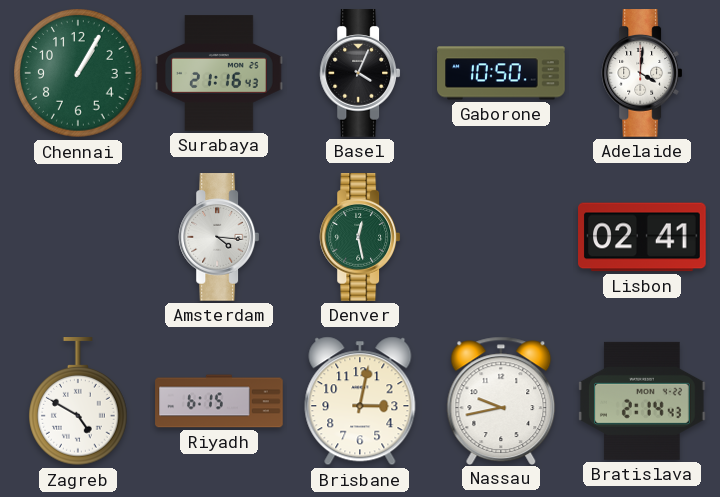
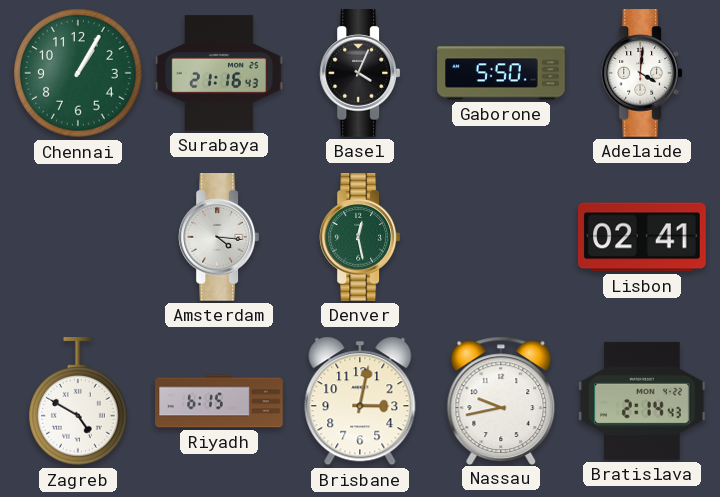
Gaborone: 10:50 -> 5:50
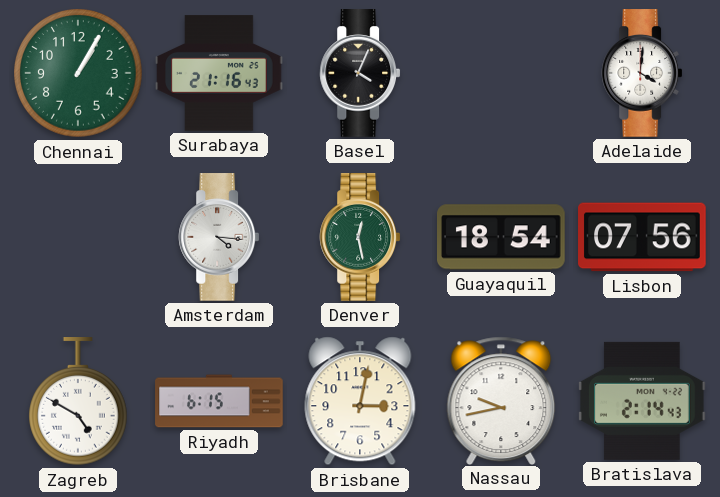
Gaborone: 5:50 -> none
Guayaquil: none -> 18:54
Lisbon: 02:41 -> 07:56
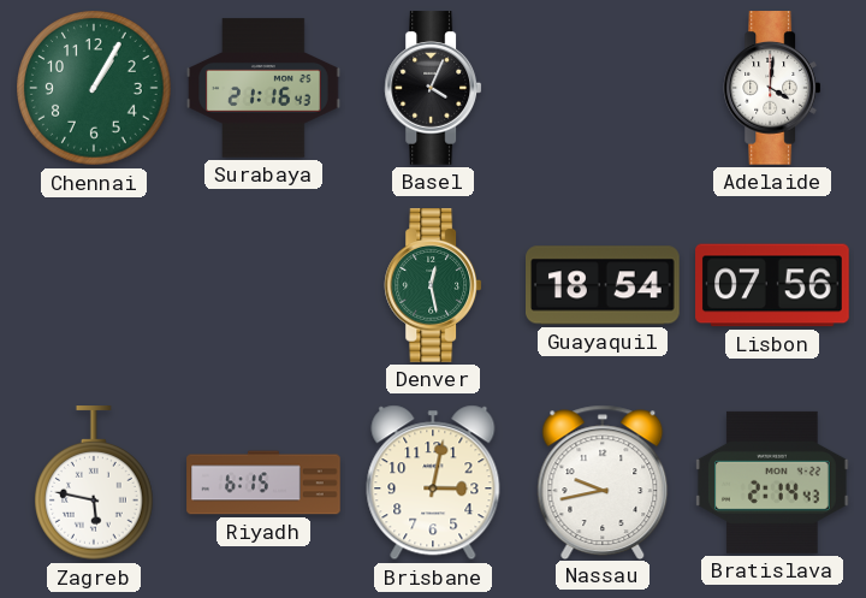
Amsterdam: 4:16 -> none
Zagreb: 4:50 -> 5:47
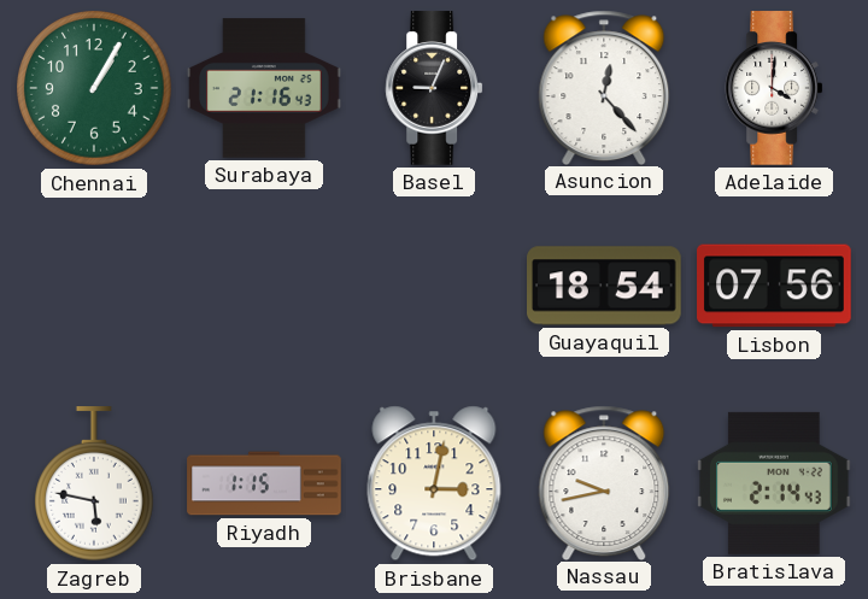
Basel: 4:04 -> 9:04
Asuncion: none -> 12:23
Denver: 12:28 -> none
Riyadh: 6:15 -> 1:15
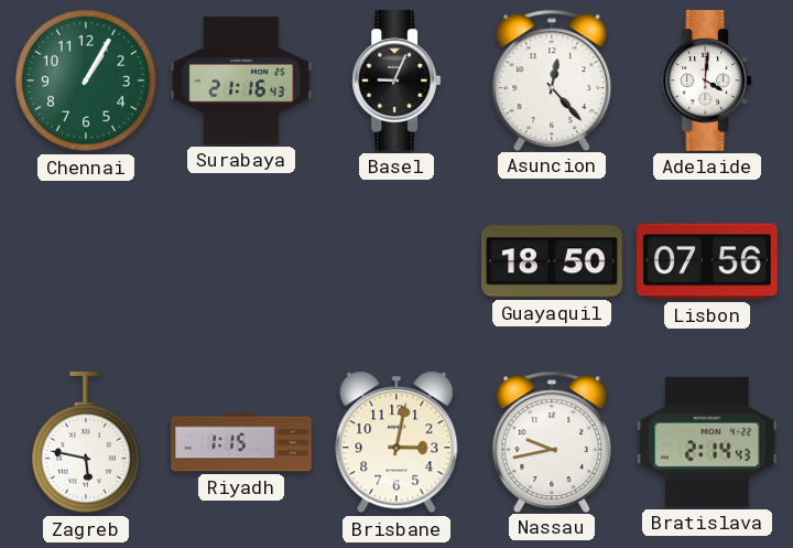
Guayaquil: 18:54 -> 18:50
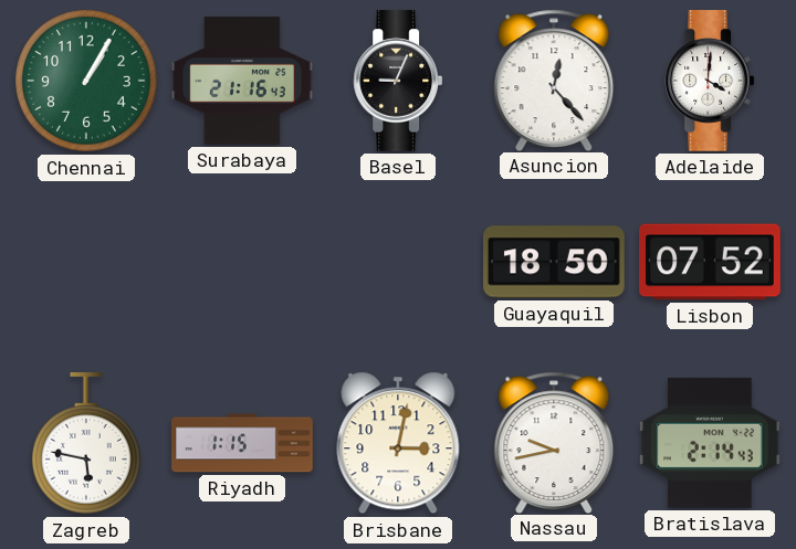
Lisbon: 07:56 -> 07:52
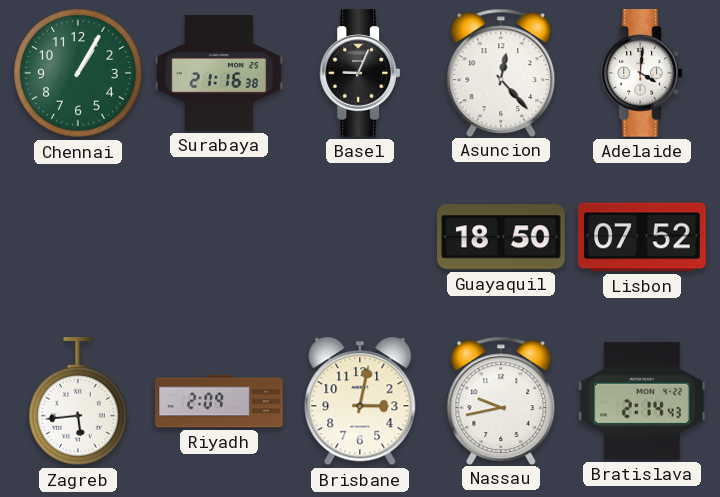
Surabaya: 21:16:43 -> 21:16:38
Zagreb: 5:47 -> 5:44
Riyadh: 1:15 -> 2:09
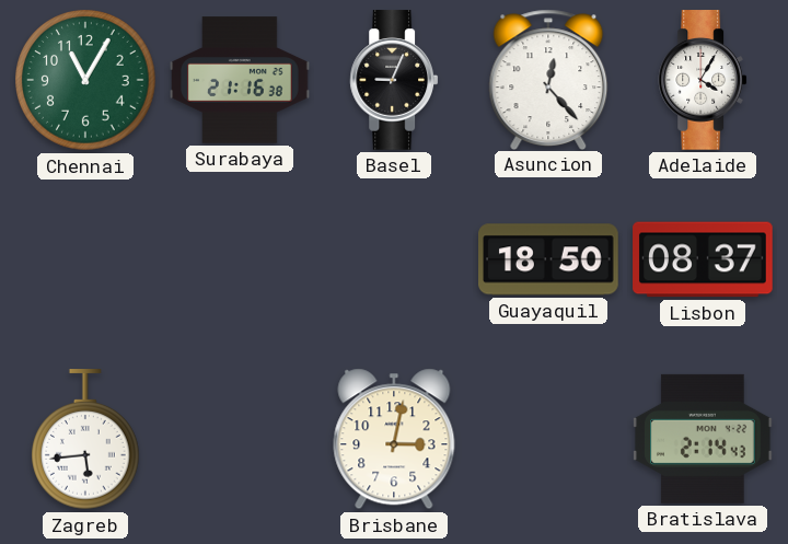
Chennai: 1:05 -> 11:05
Adelaide: 4:01 -> 4:05
Lisbon: 07:52 -> 08:37
Riyadh: 2:09 -> none
Nassau: 9:43 -> none
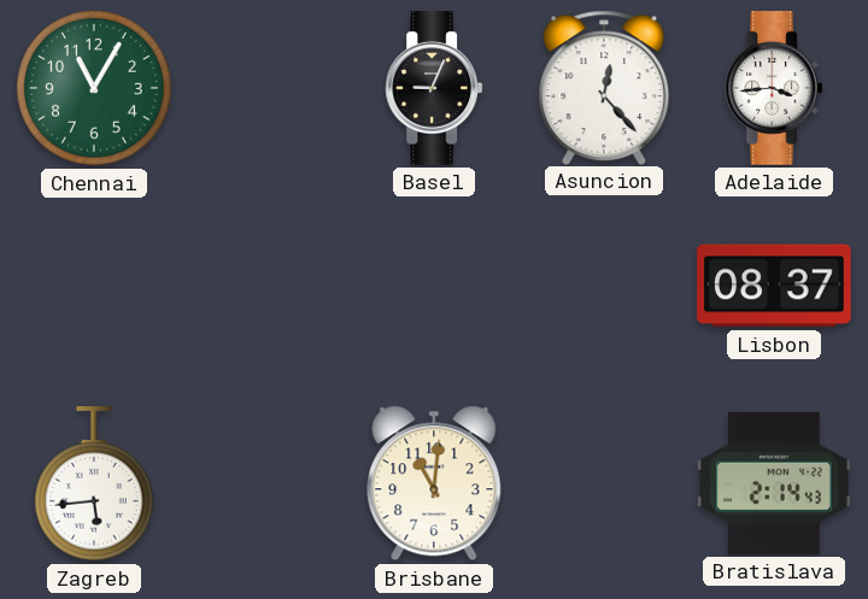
Surabaya: 21:16 -> none
Adelaide: 4:05 -> 3:44
Guayaquil: 18:50 -> none
Brisbane: 3:02 -> 11:01
